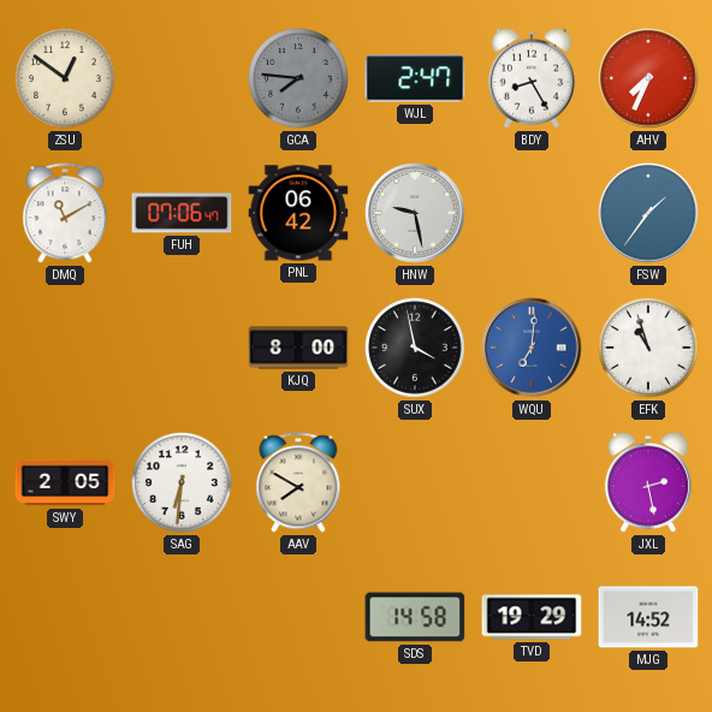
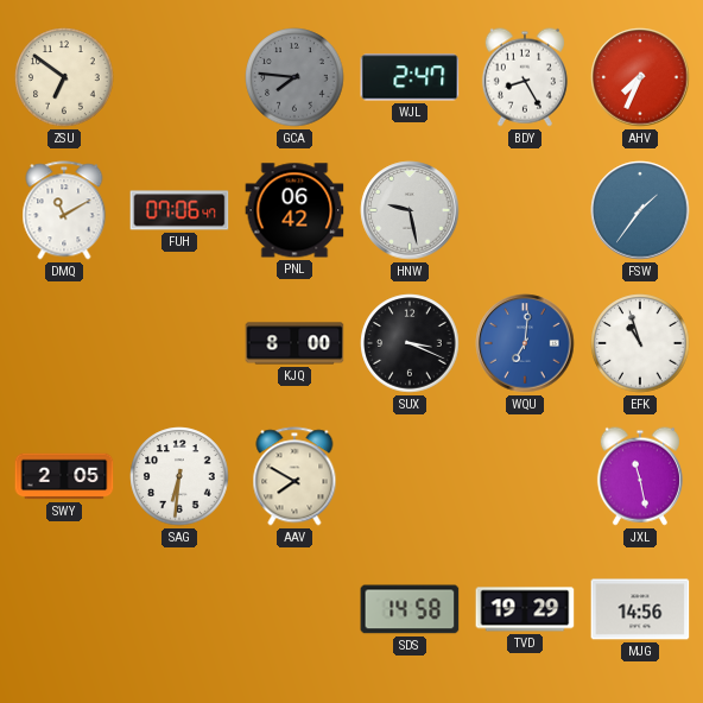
ZSU: 12:51 -> 6:51
SUX: 3:58 -> 3:19
JXL: 2:28 -> 11:28
MJG: 14:52 -> 14:56
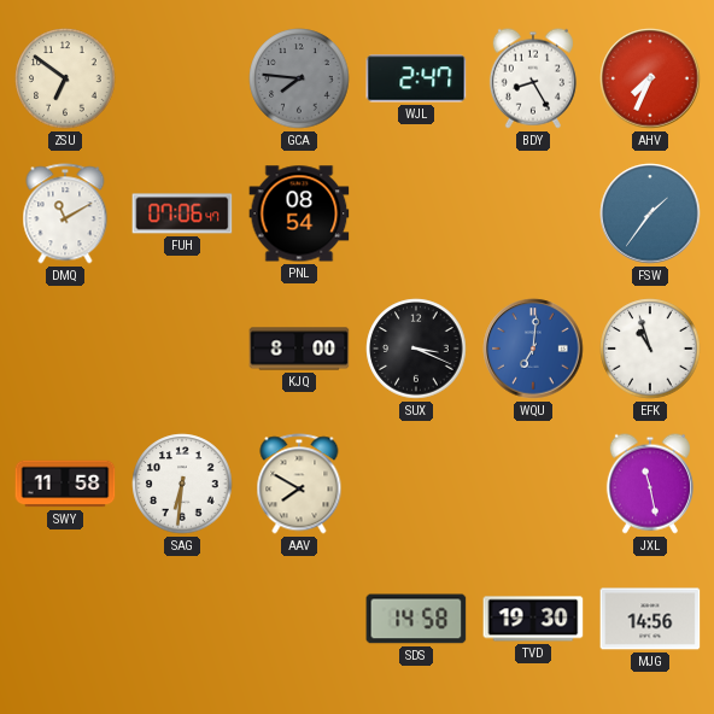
PNL: 06:42 -> 08:54
HNW: 9:28 -> none
SWY: 2:05 -> 11:58
TVD: 19:29 -> 19:30
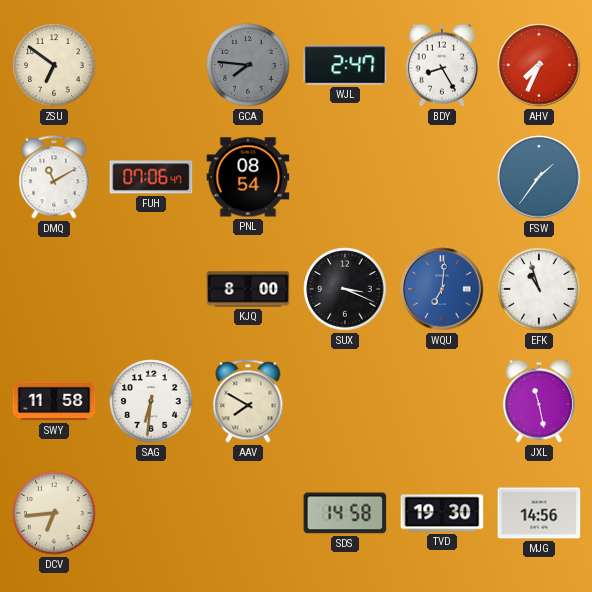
DCV: none -> 6:44
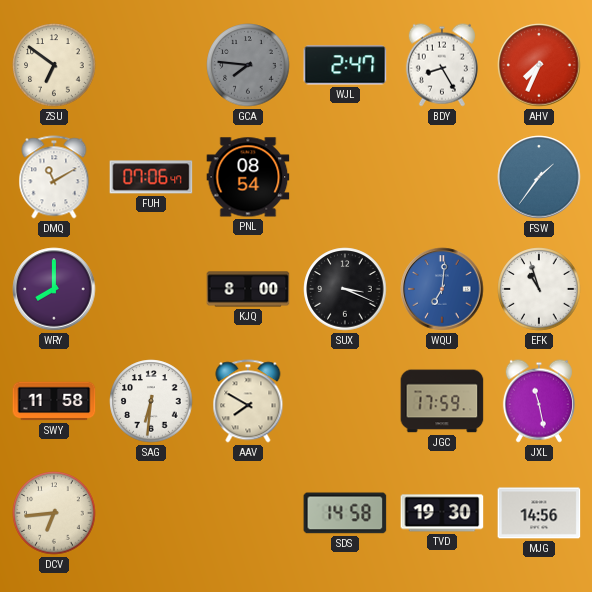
WRY: none -> 8:00
JGC: none -> 17:59
